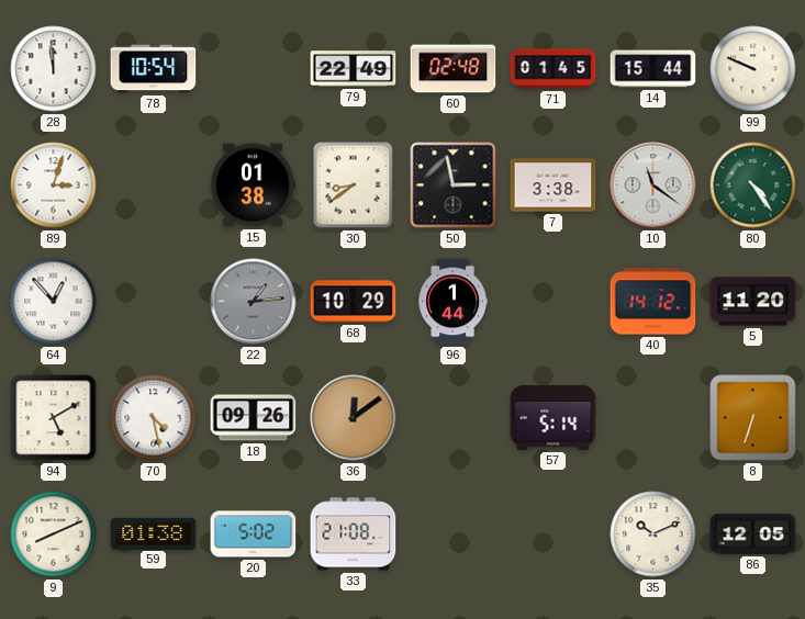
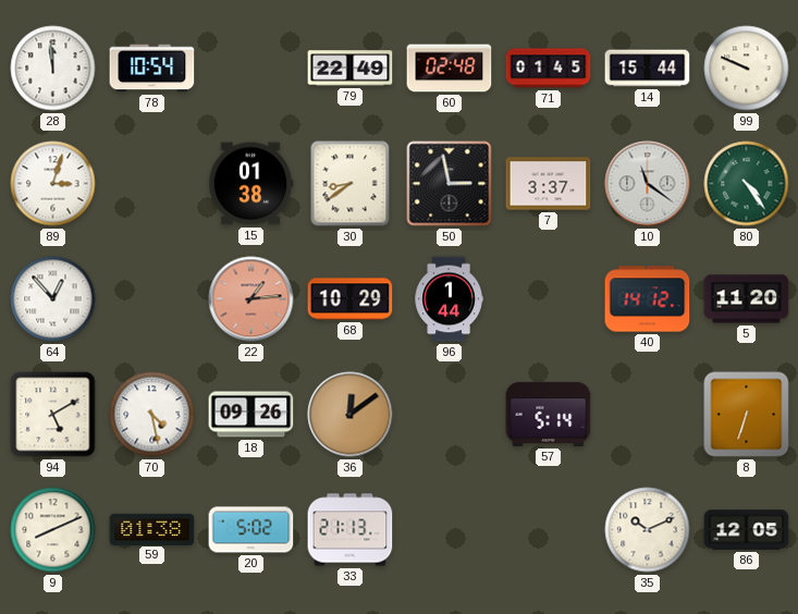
7: 3:38 -> 3:37
22 dial: grey -> salmon
33: 21:08 -> 21:13
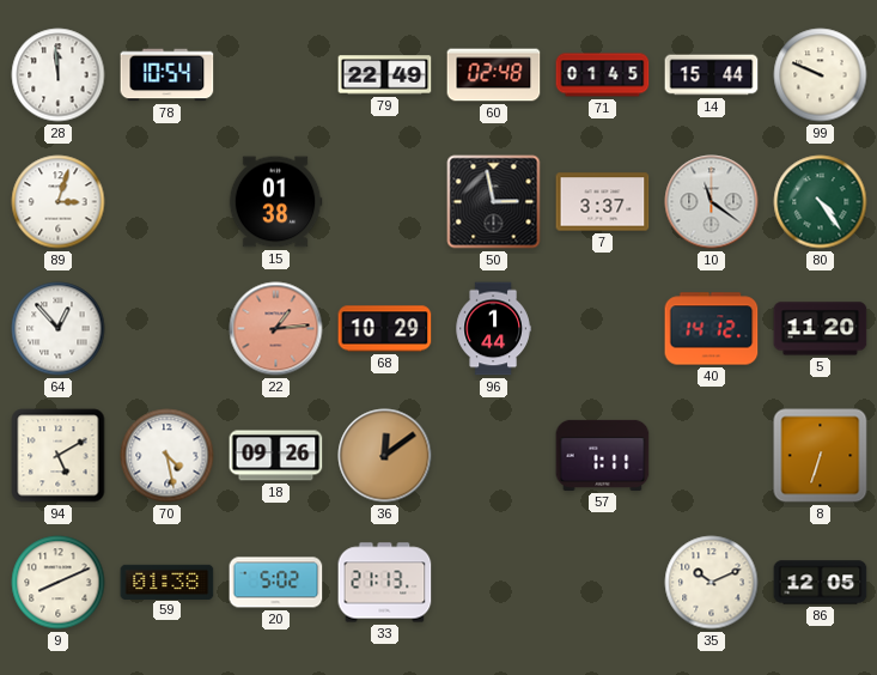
30: 8:39 -> none
57: 5:14 -> 1:11
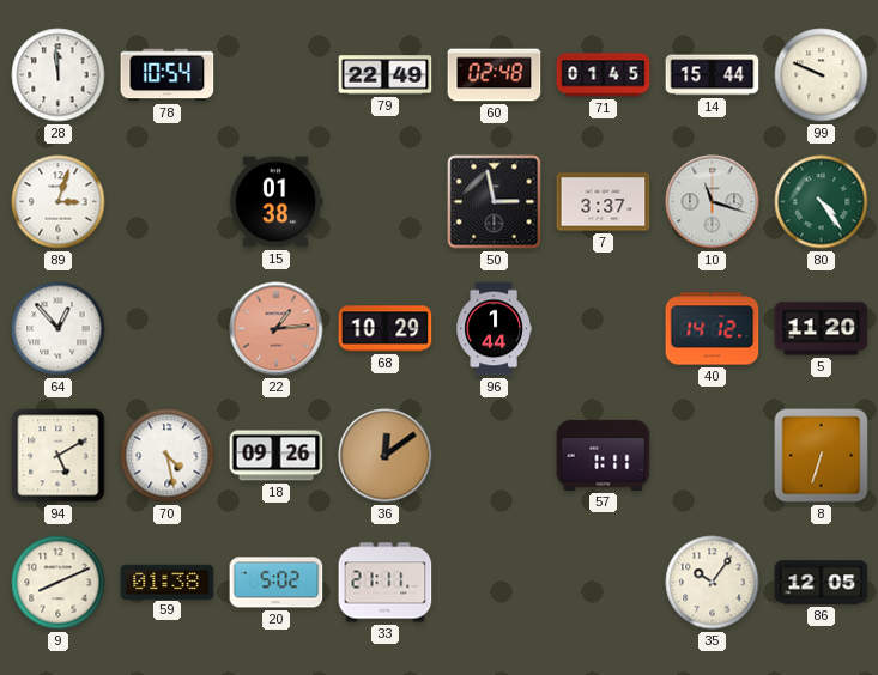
10: 11:21 -> 11:18
33: 21:13 -> 21:11
35: 10:11 -> 10:06
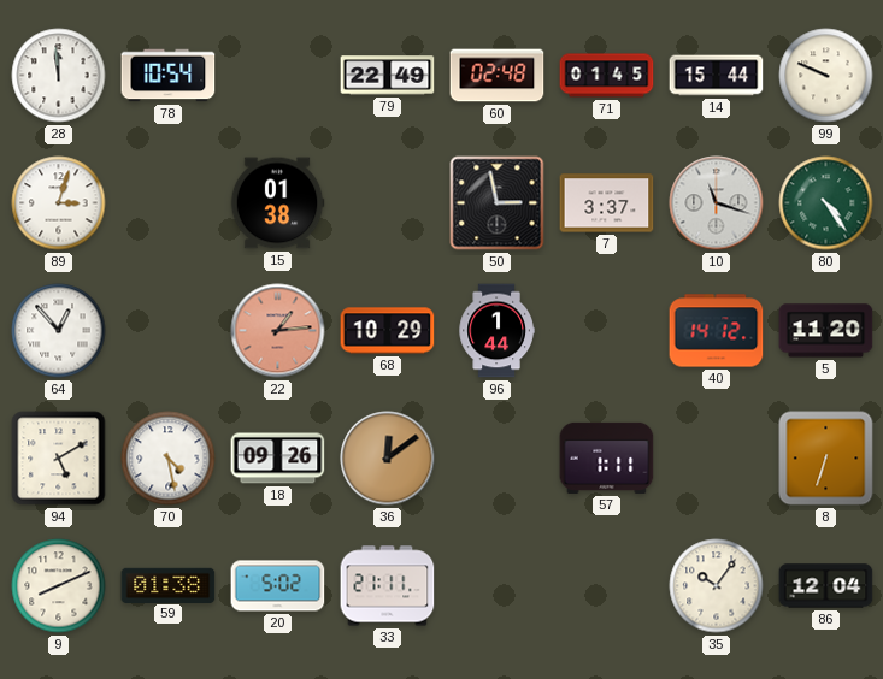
86: 12:05 -> 12:04
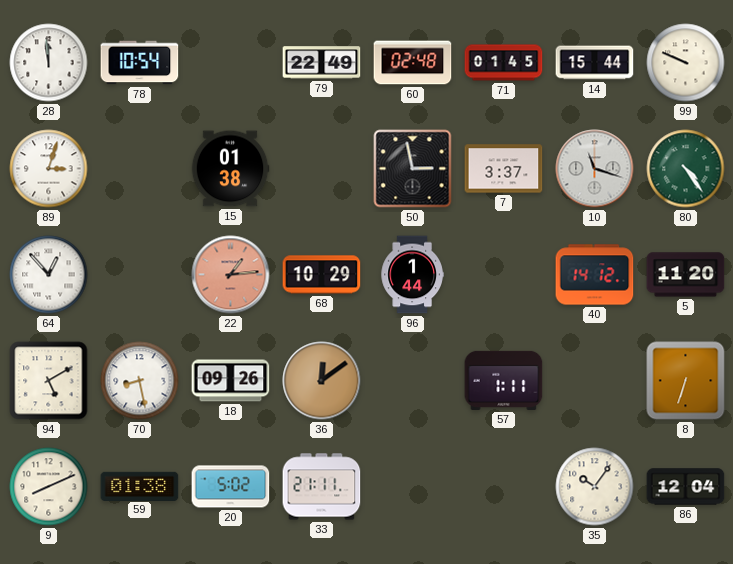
70: 4:28 -> 8:28
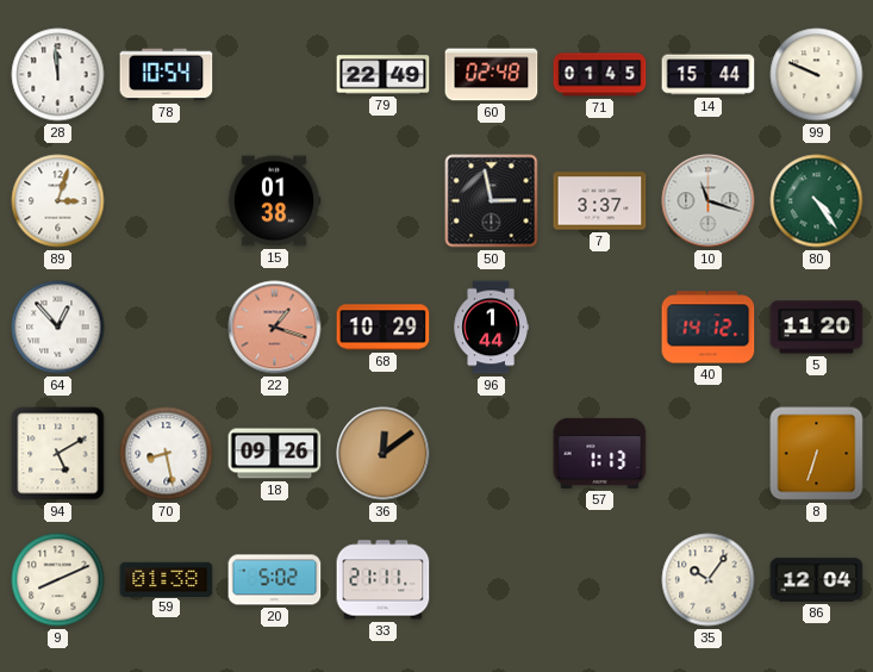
22: 1:14 -> 1:18
57: 1:11 -> 1:13
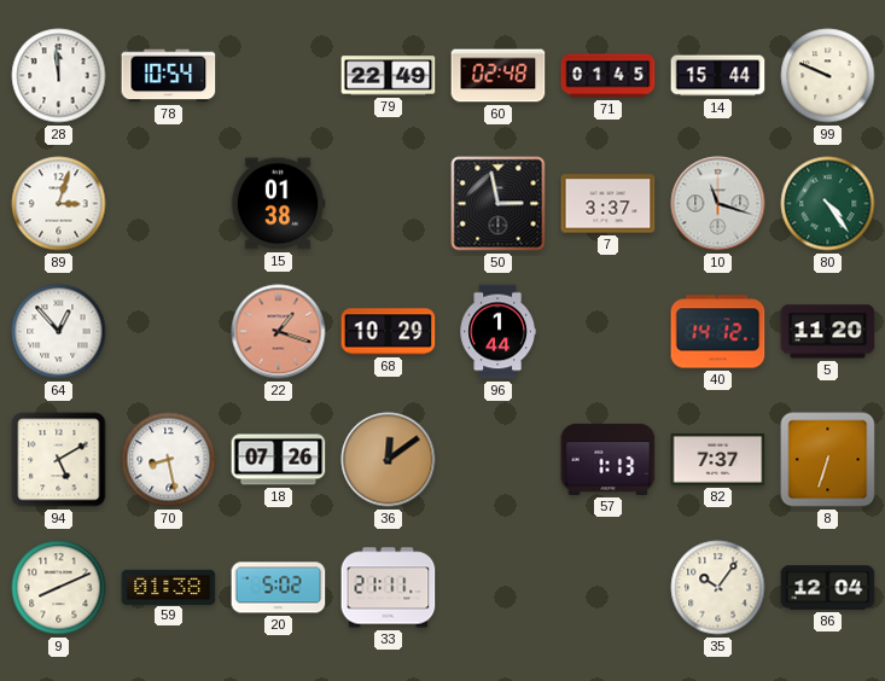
18: 09:26 -> 07:26
82: none -> 7:37
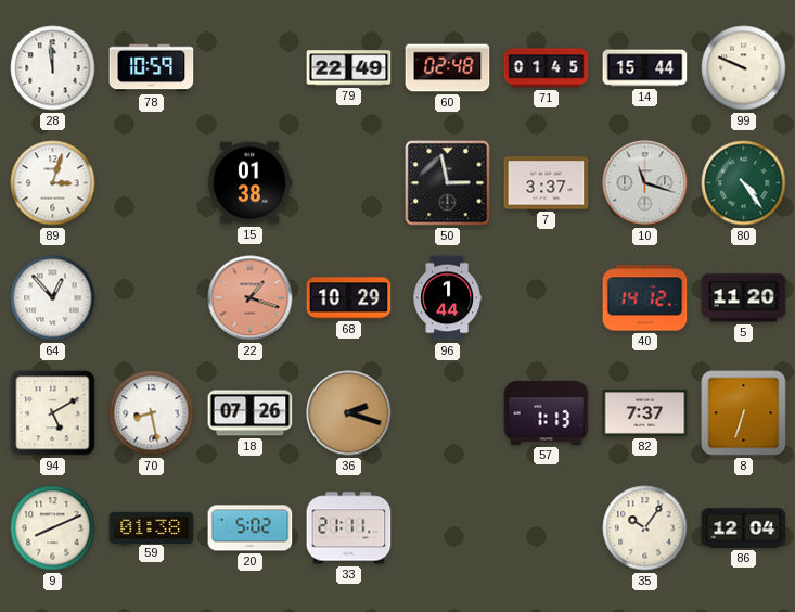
78: 10:54 -> 10:59
36: 12:09 -> 2:18
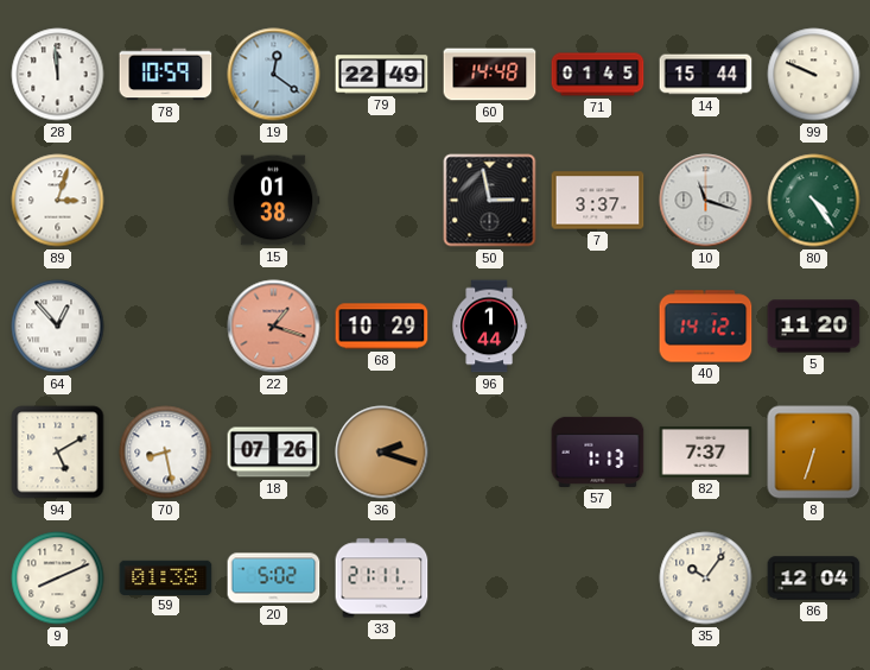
19: none -> 12:21
60: 02:48 -> 14:48
